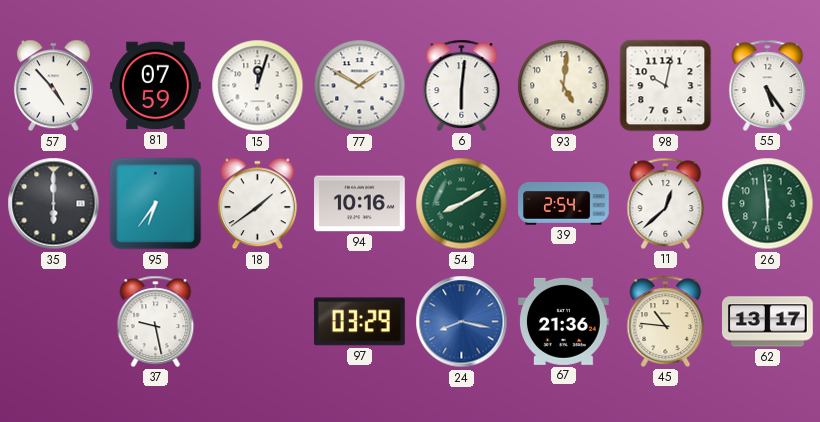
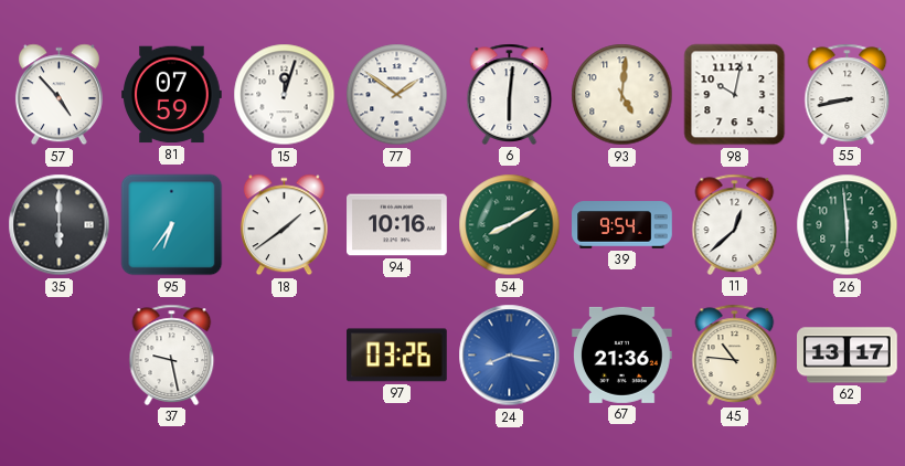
77: 1:50 -> 1:51
55: 5:24 -> 8:43
39: 2:54 -> 9:54
97: 03:29 -> 03:26
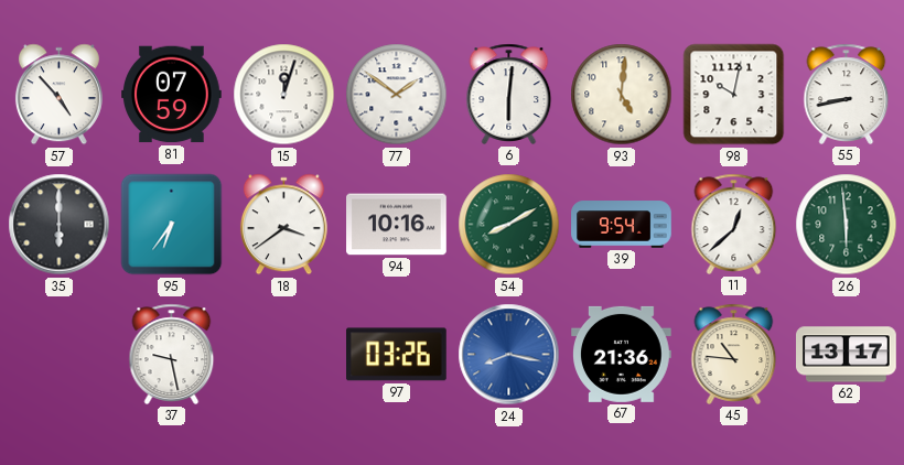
18: 1:39 -> 3:39
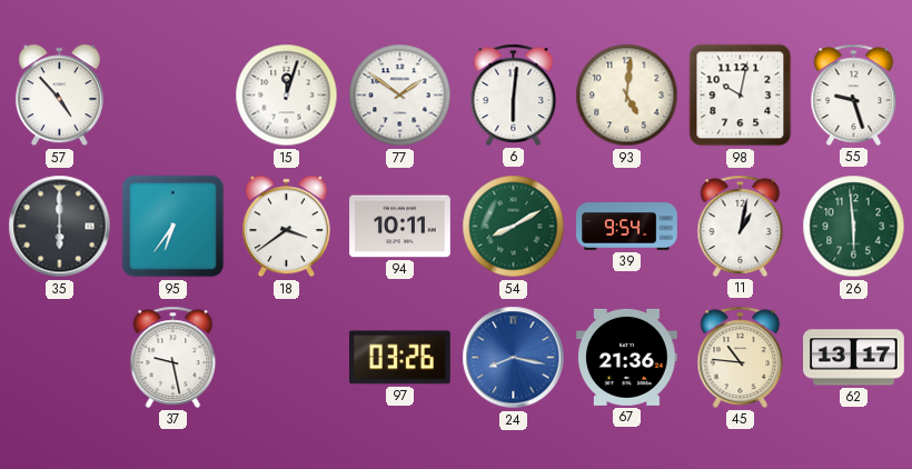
81: 07:59 -> none
55: 8:43 -> 9:27
94: 10:16 -> 10:11
11: 12:38 -> 1:02
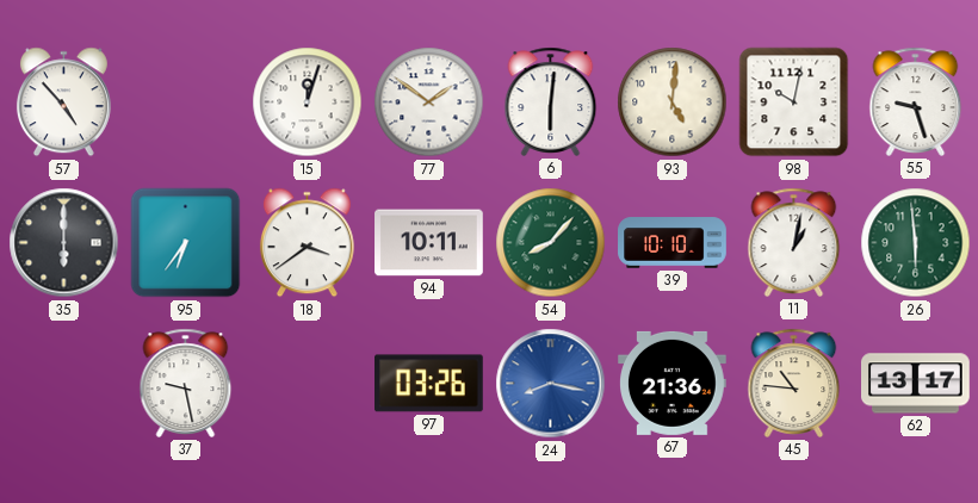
54: 8:10 -> 8:07
39: 9:54 -> 10:10
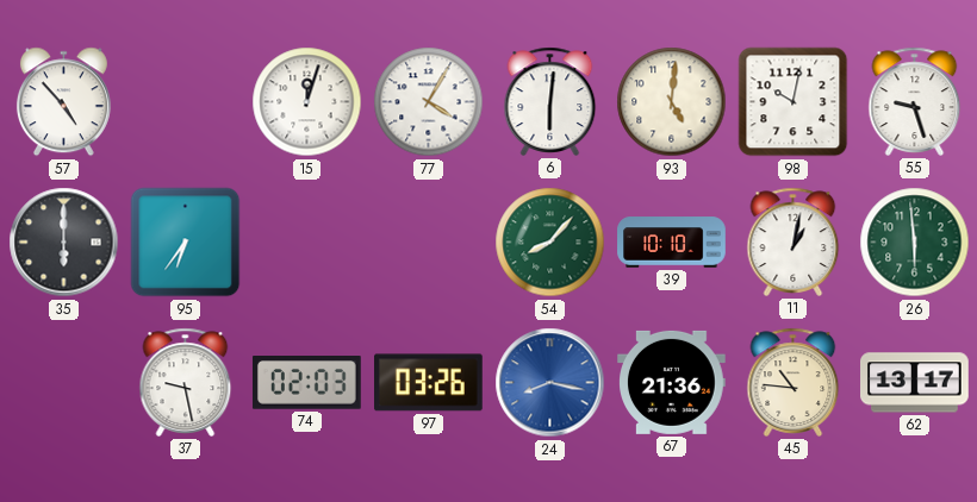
77: 1:51 -> 4:05
18: 3:39 -> none
94: 10:11 -> none
74: none -> 02:03
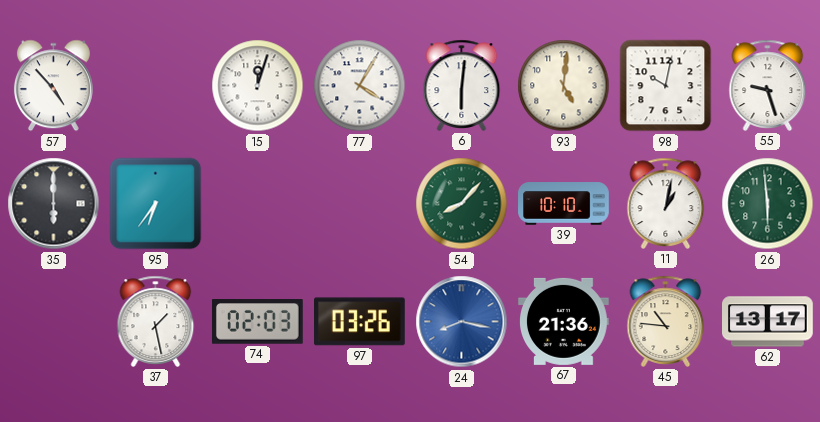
37: 9:28 -> 1:28
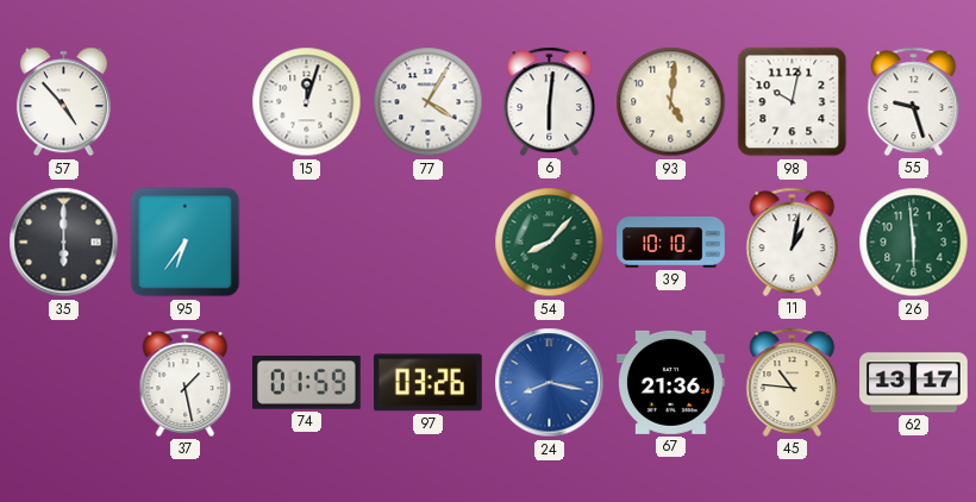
74: 02:03 -> 01:59
